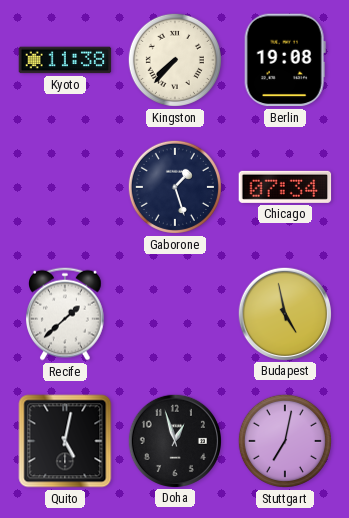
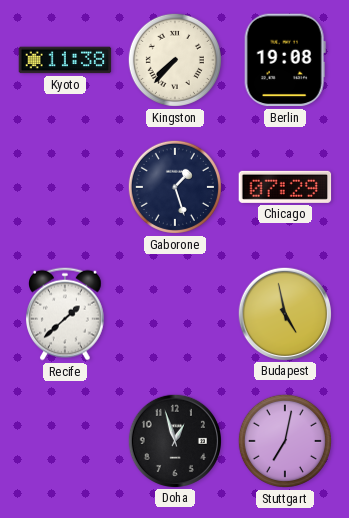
Chicago: 07:34 -> 07:29
Quito: 5:02 -> none
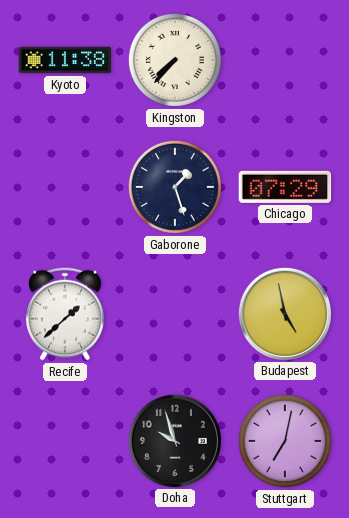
Berlin: 19:08 -> none
Doha: 12:57 -> 9:57
